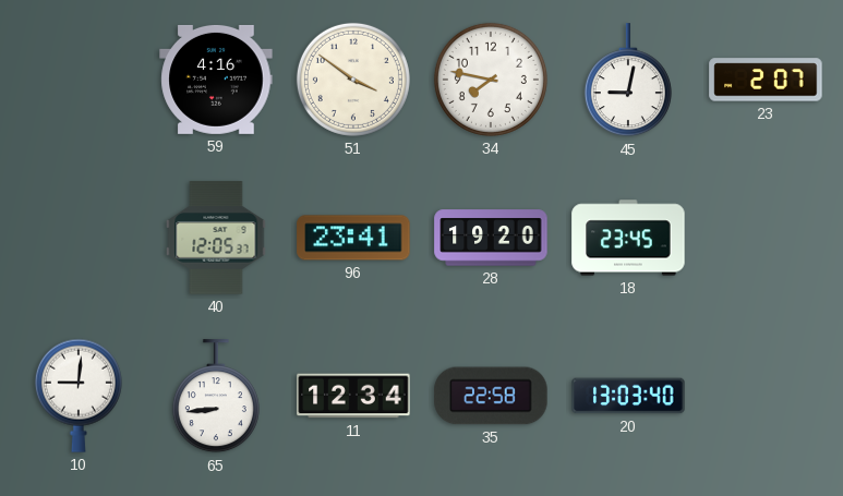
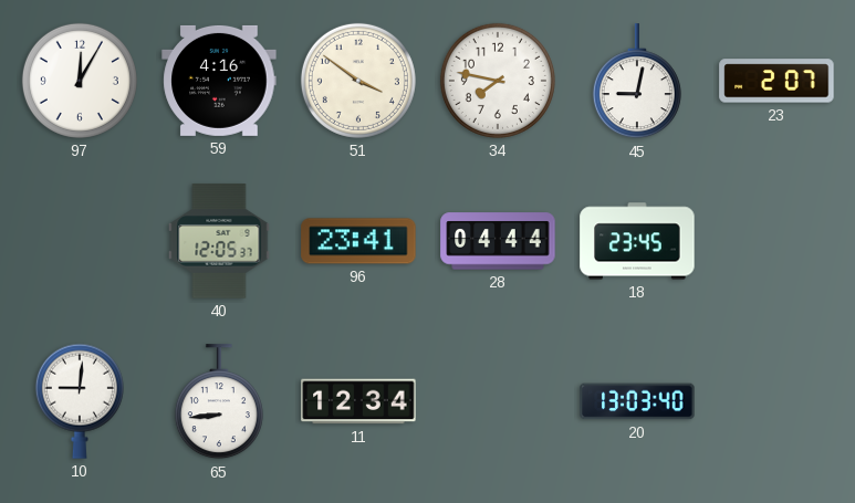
97: none -> 12:05
28: 19:20 -> 04:44
35: 22:58 -> none
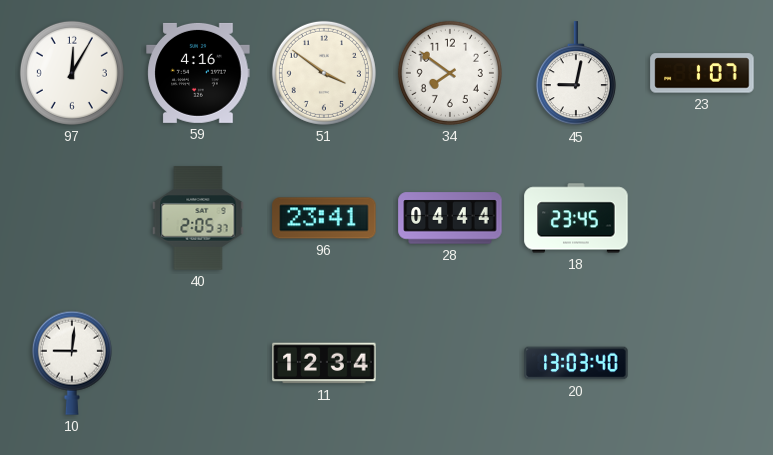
34: 7:47 -> 7:51
23: 2:07 -> 1:07
40: 12:05 -> 2:05
65: 8:44 -> none
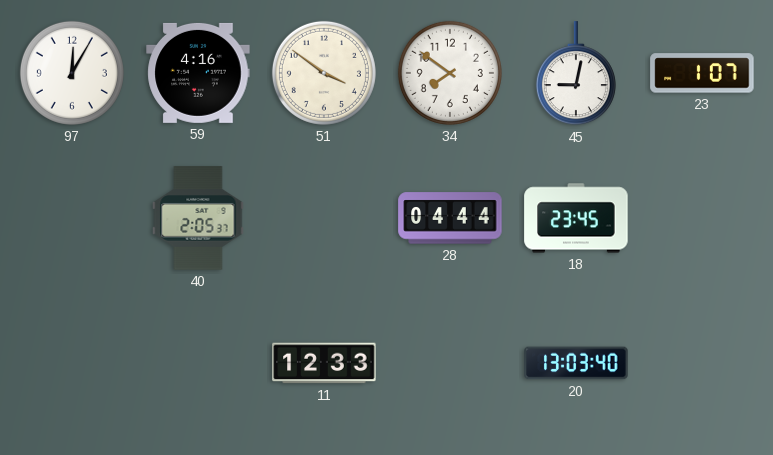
96: 23:41 -> none
10: 9:01 -> none
11: 12:34 -> 12:33
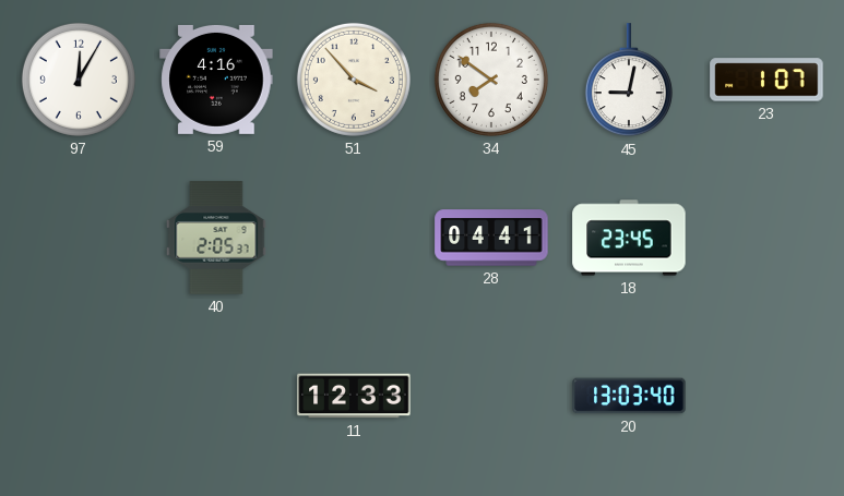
51: 3:51 -> 3:53
28: 04:44 -> 04:41
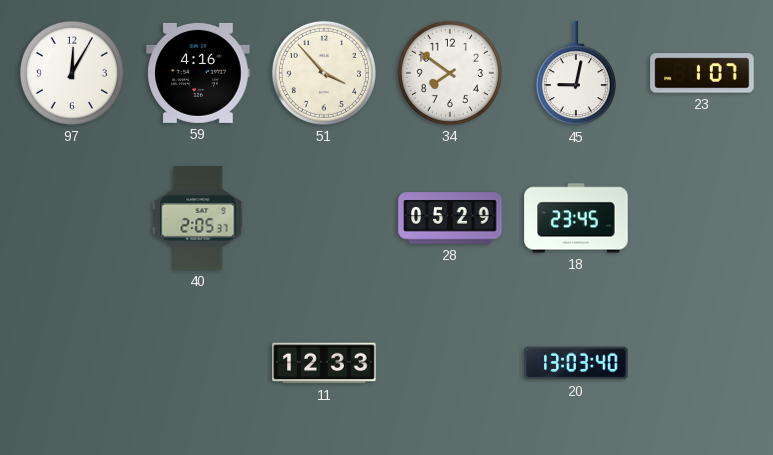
28: 04:41 -> 05:29
